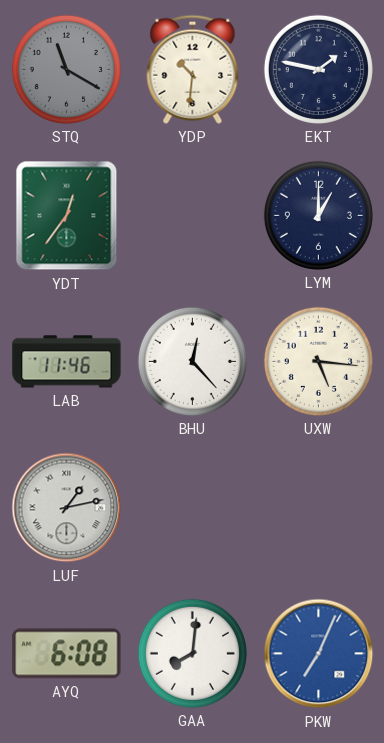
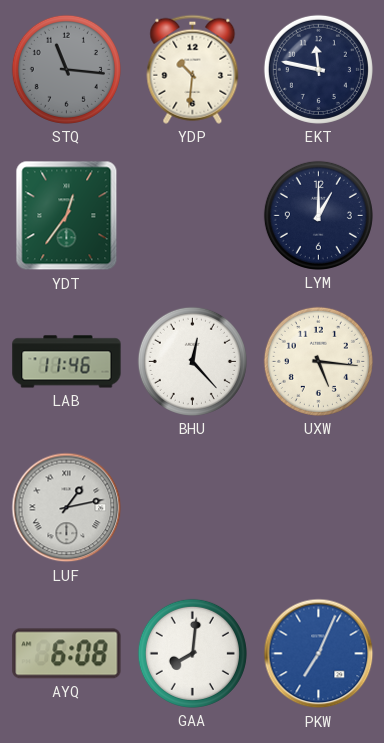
STQ: 11:20 -> 11:16
EKT: 1:47 -> 11:47
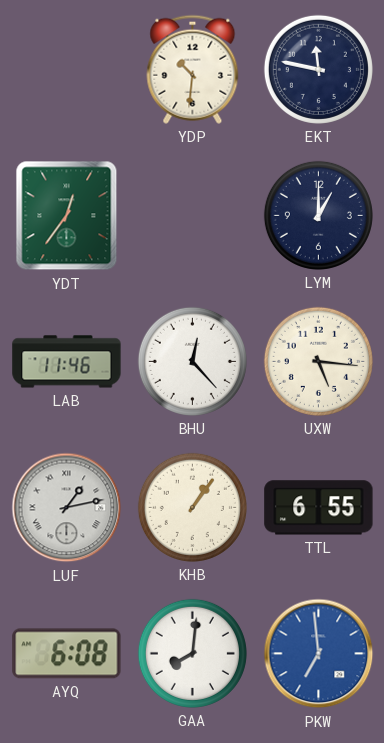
STQ: 11:16 -> none
KHB: none -> 1:06
TTL: none -> 6:55
PKW: 7:04 -> 6:59
